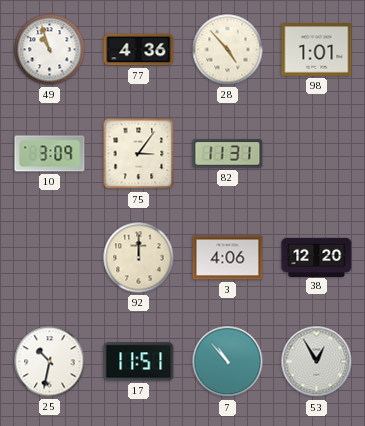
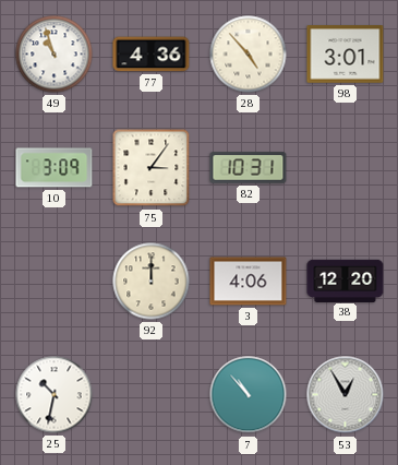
98: 1:01 -> 3:01
82: 11:31 -> 10:31
17: 11:51 -> none
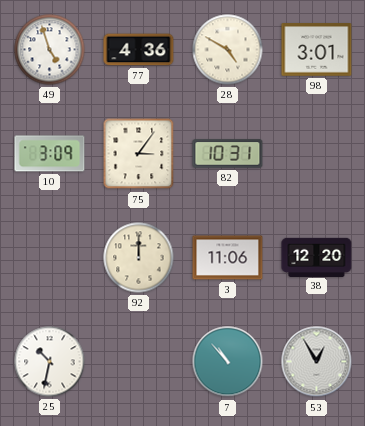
49: 10:57 -> 4:57
28: 4:53 -> 4:50
3: 4:06 -> 11:06
